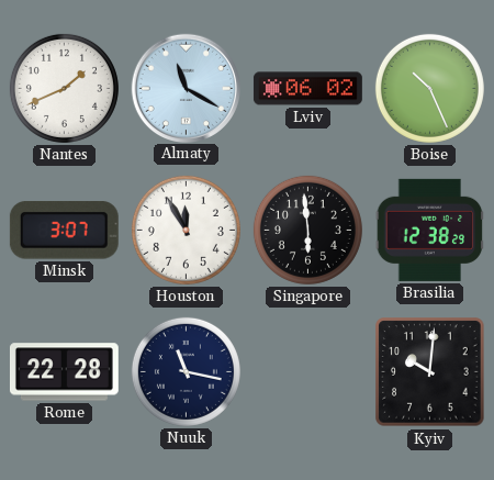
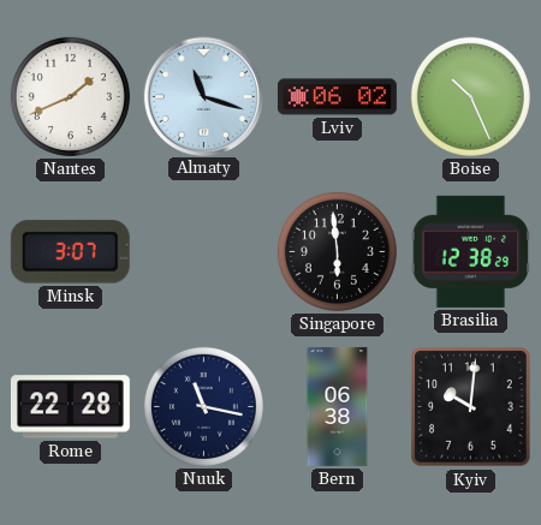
Almaty: 11:20 -> 11:18
Houston: 11:55 -> none
Bern: none -> 06:38
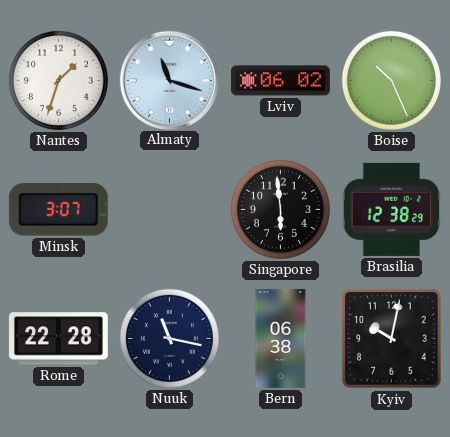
Nantes: 1:41 -> 1:33
Kyiv: 10:01 -> 10:02
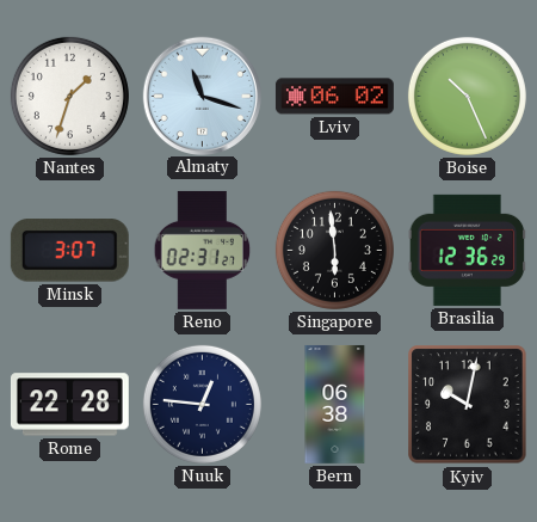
Reno: none -> 02:31
Brasilia: 12:38 -> 12:36
Nuuk: 11:17 -> 12:46
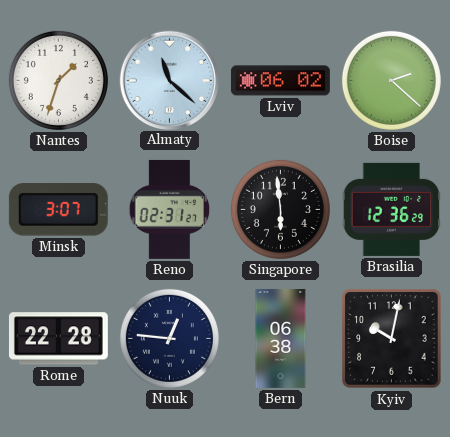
Almaty: 11:18 -> 11:22
Boise: 10:26 -> 2:22
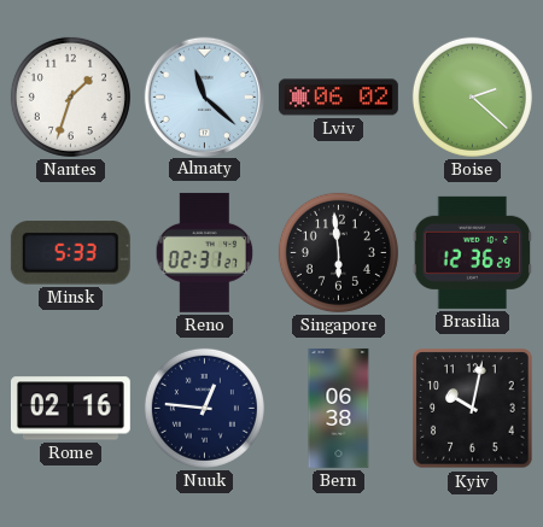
Minsk: 3:07 -> 5:33
Rome: 22:28 -> 02:16
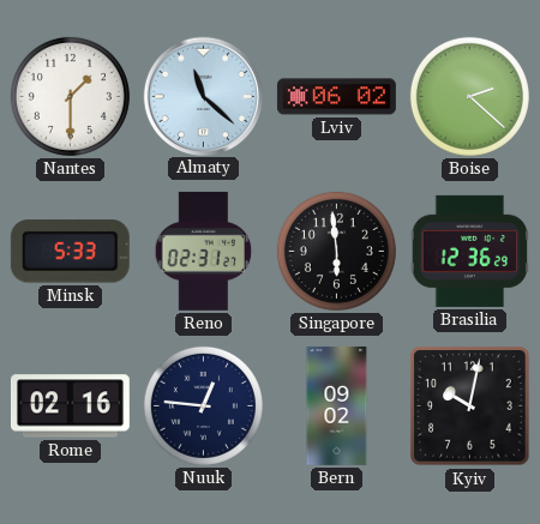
Nantes: 1:33 -> 1:30
Bern: 06:38 -> 09:02
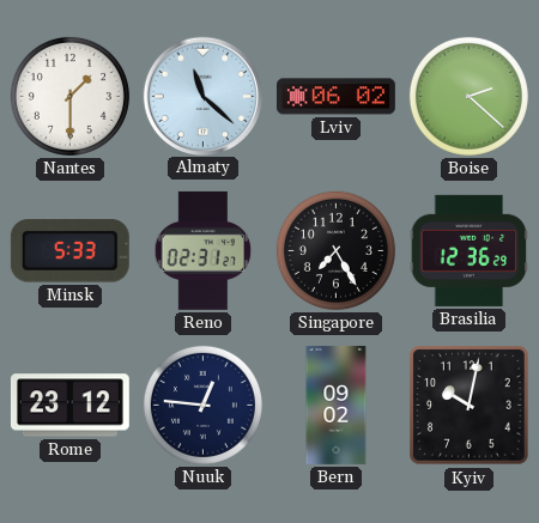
Singapore: 5:59 -> 7:25
Rome: 02:16 -> 23:12
